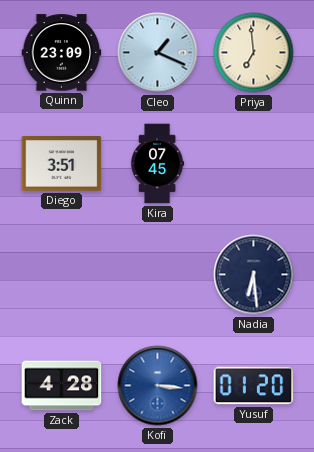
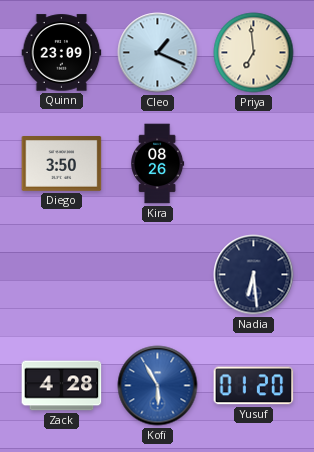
Diego: 3:51 -> 3:50
Kira: 07:45 -> 08:26
Kofi: 3:16 -> 5:55
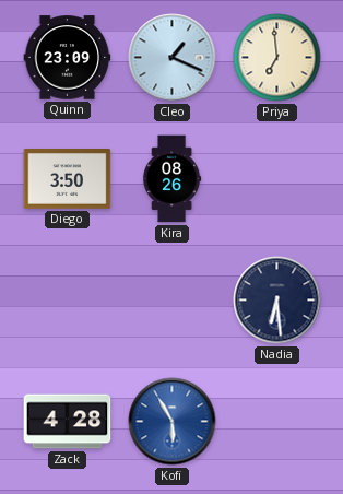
Yusuf: 01:20 -> none
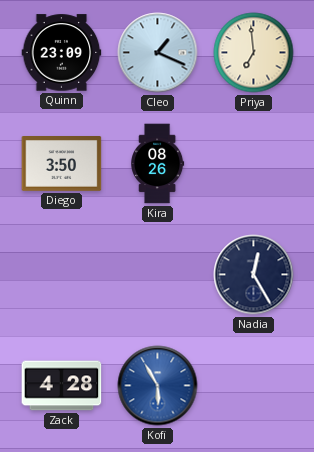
Nadia: 6:29 -> 12:25
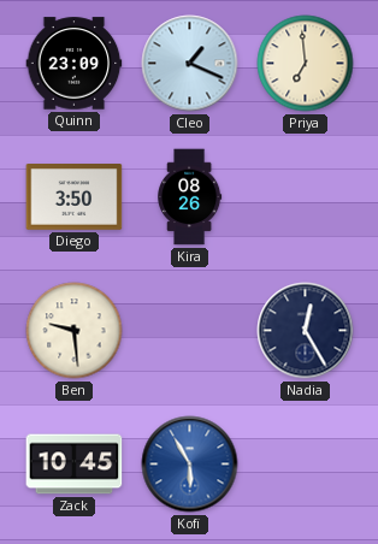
Ben: none -> 9:29
Zack: 4:28 -> 10:45
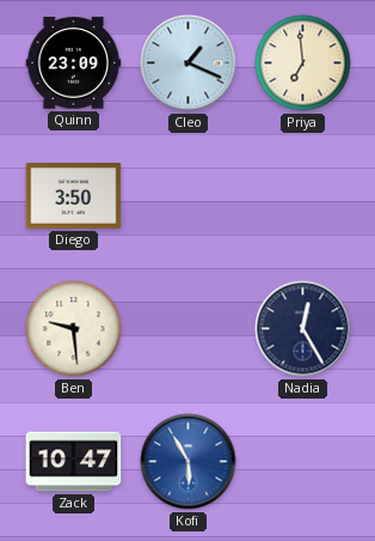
Kira: 08:26 -> none
Zack: 10:45 -> 10:47
